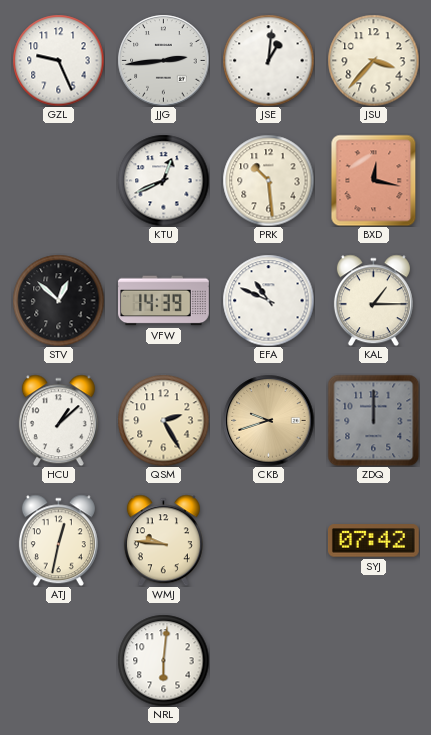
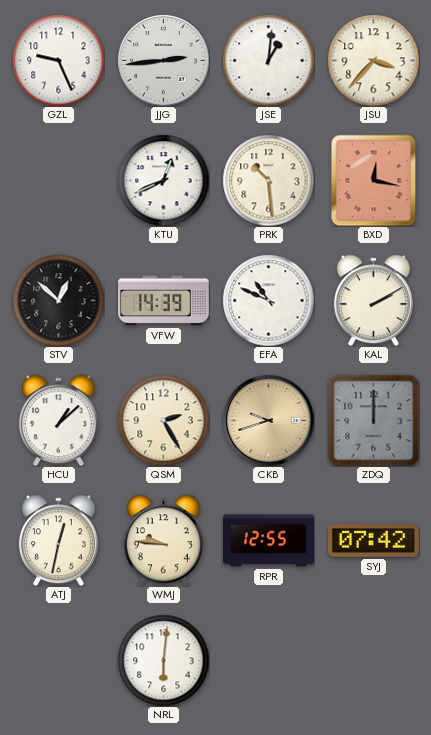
KAL: 1:15 -> 2:10
RPR: none -> 12:55
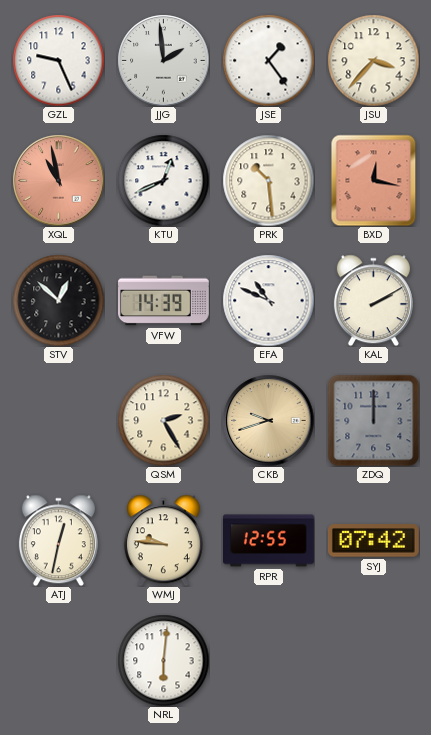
JJG: 2:44 -> 1:59
JSE: 1:01 -> 1:24
XQL: none -> 10:58
HCU: 1:08 -> none
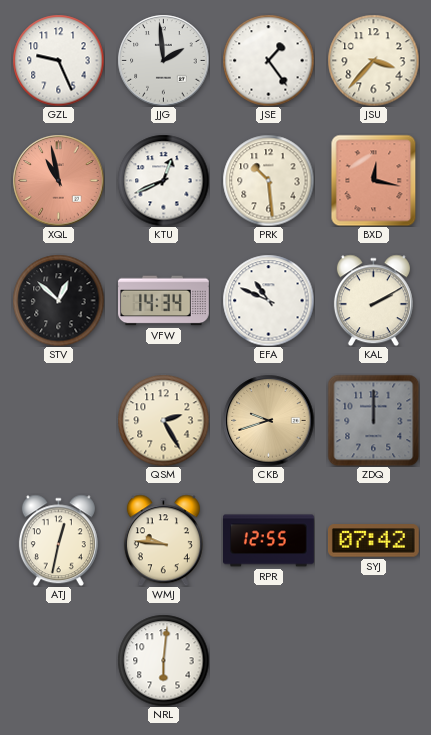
VFW: 14:39 -> 14:34
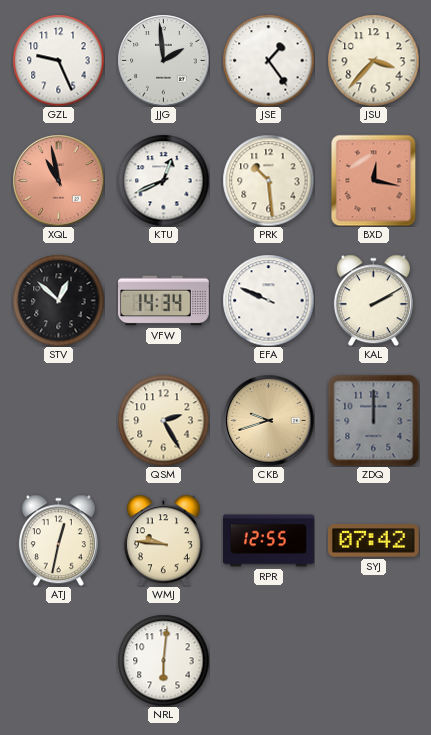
EFA: 10:49 -> 9:49
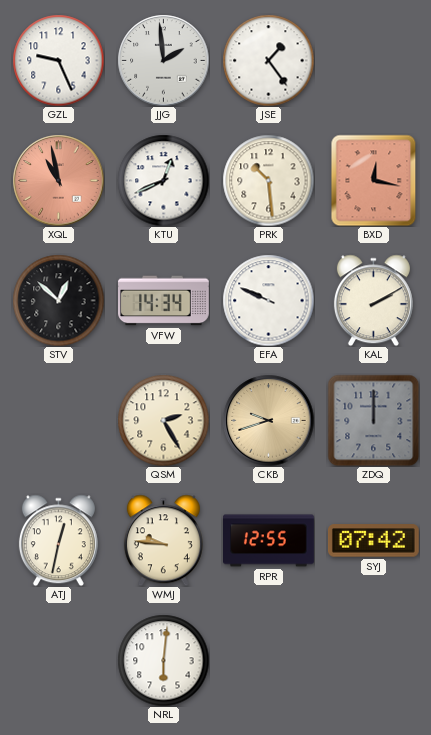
JSU: 3:37 -> none
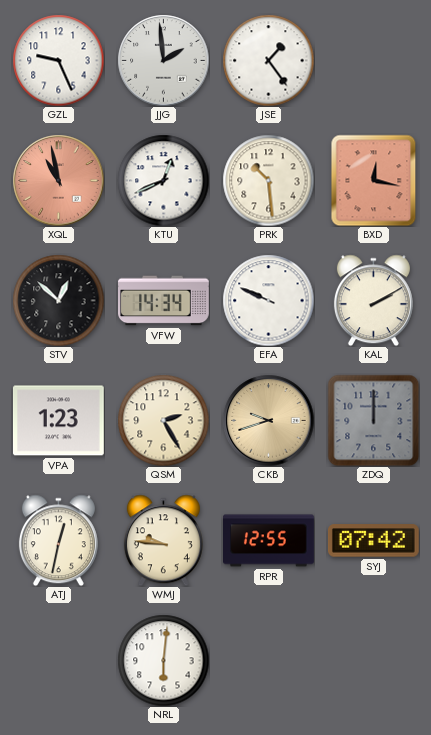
VPA: none -> 1:23
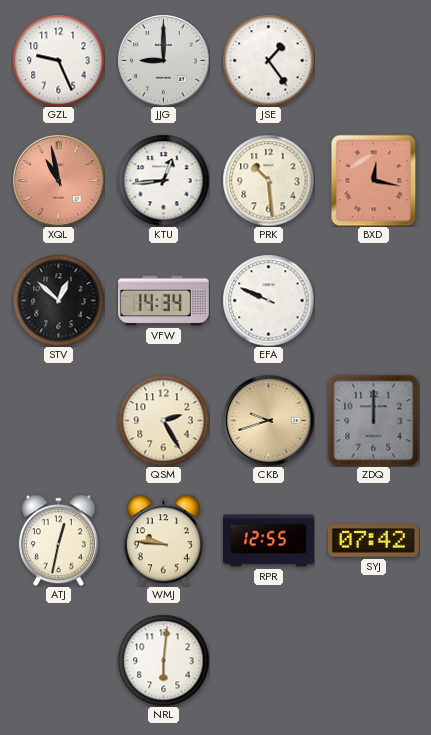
JJG: 1:59 -> 9:00
KTU: 12:41 -> 12:44
KAL: 2:10 -> none
VPA: 1:23 -> none
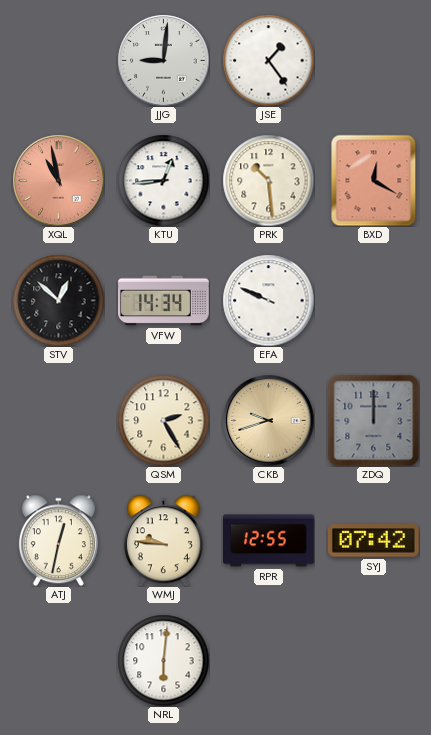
GZL: 9:26 -> none
JJG: 9:00 -> 9:01
BXD: 12:17 -> 12:20
